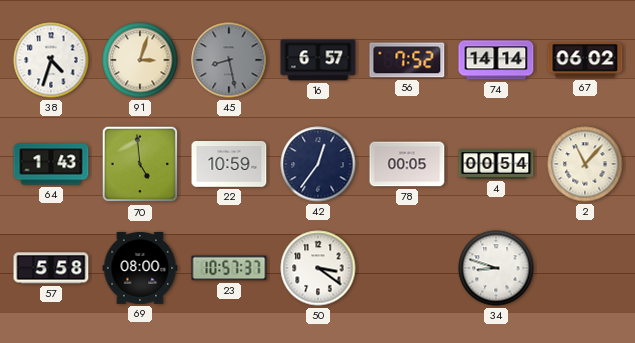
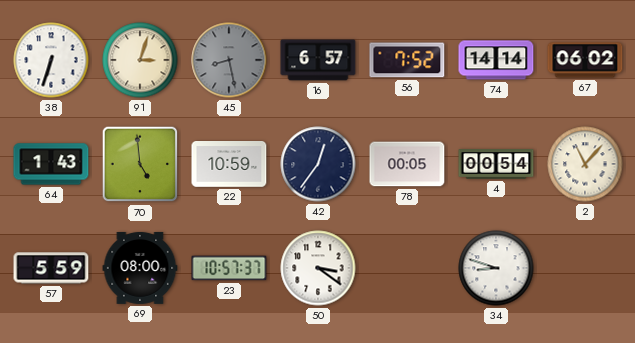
38: 4:33 -> 6:33
57: 5:58 -> 5:59
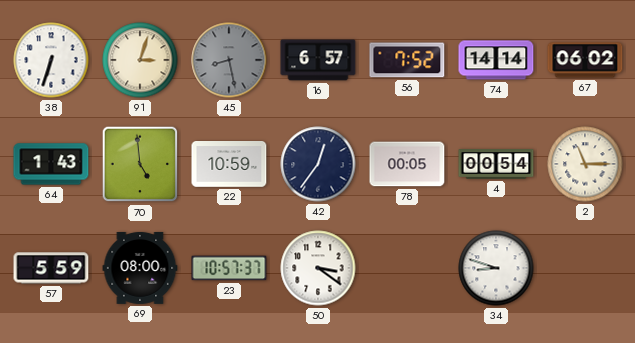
2: 11:07 -> 11:15
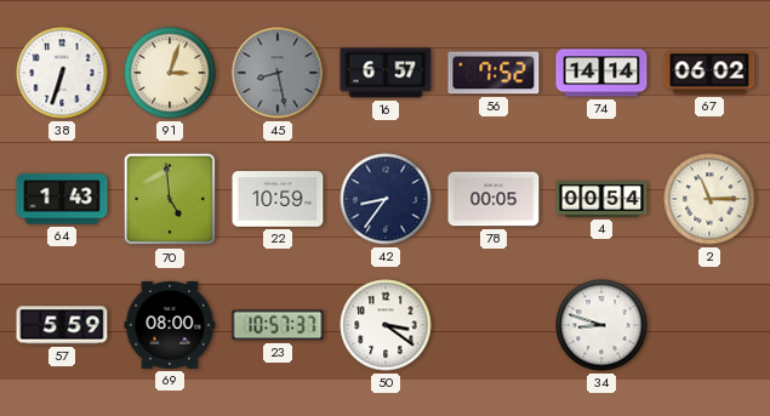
42: 12:36 -> 8:36
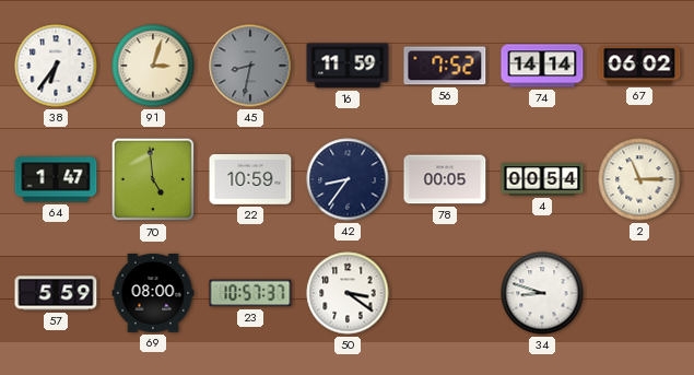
38: 6:33 -> 6:36
45: 8:28 -> 8:32
16: 6:57 -> 11:59
64: 1:43 -> 1:47
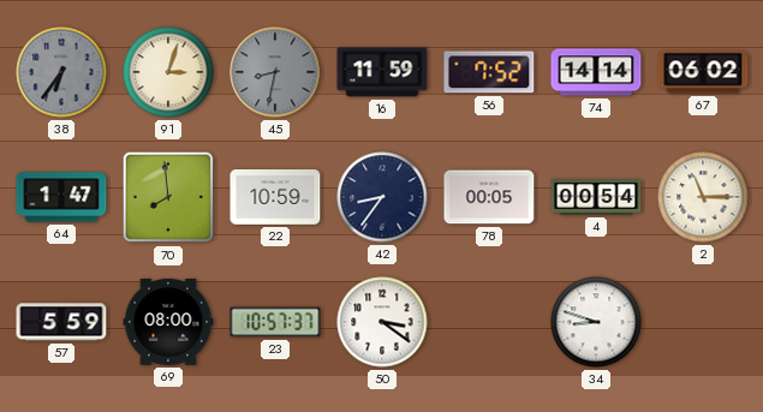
38 dial: white -> grey
70: 4:59 -> 7:59
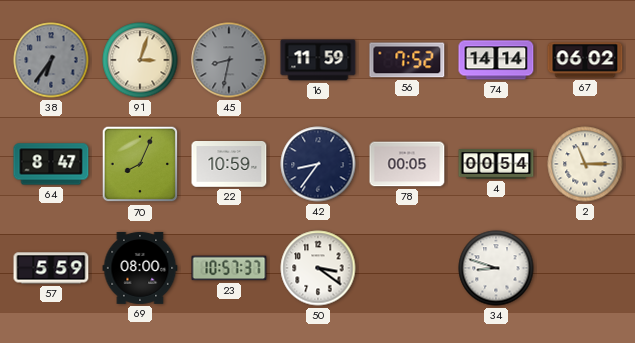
64: 1:47 -> 8:47
70: 7:59 -> 8:04
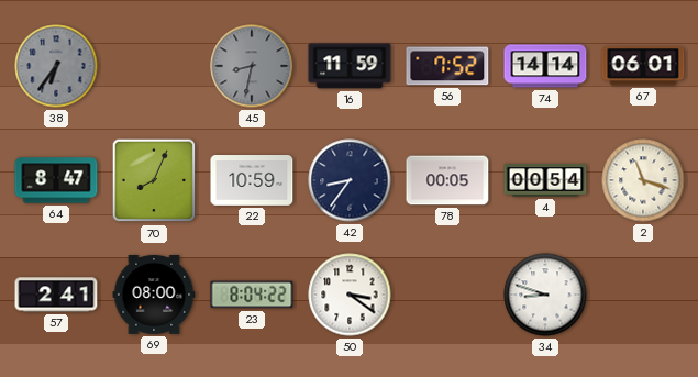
91: 3:03 -> none
67: 06:02 -> 06:01
2: 11:15 -> 11:18
57: 5:59 -> 2:41
23: 10:57 -> 8:04
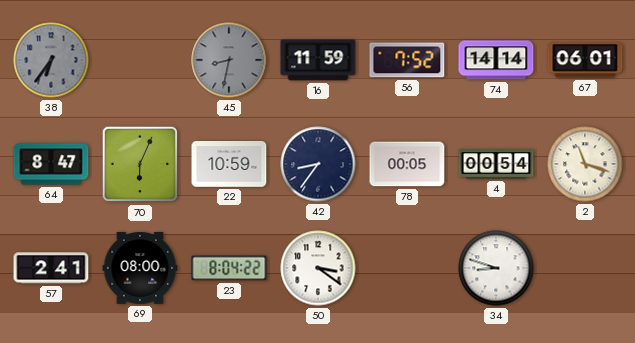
70: 8:04 -> 6:04
